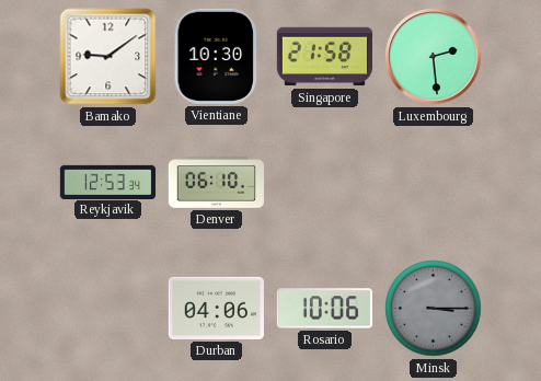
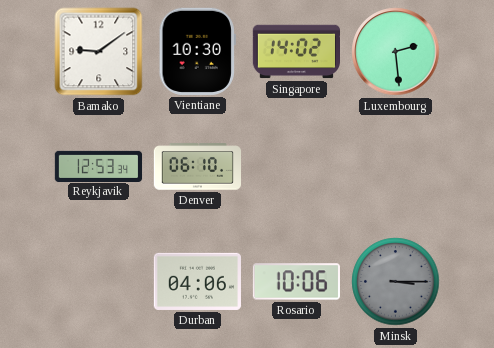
Singapore: 21:58 -> 14:02
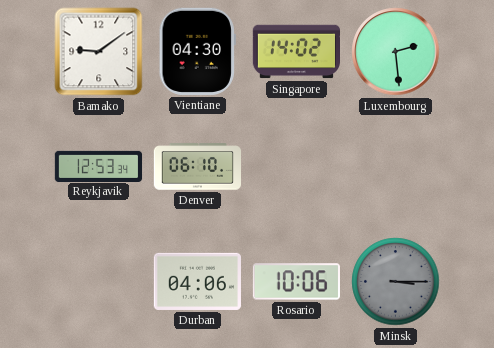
Vientiane: 10:30 -> 04:30
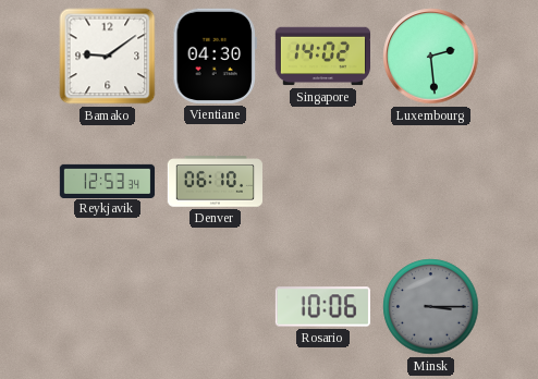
Durban: 04:06 -> none
